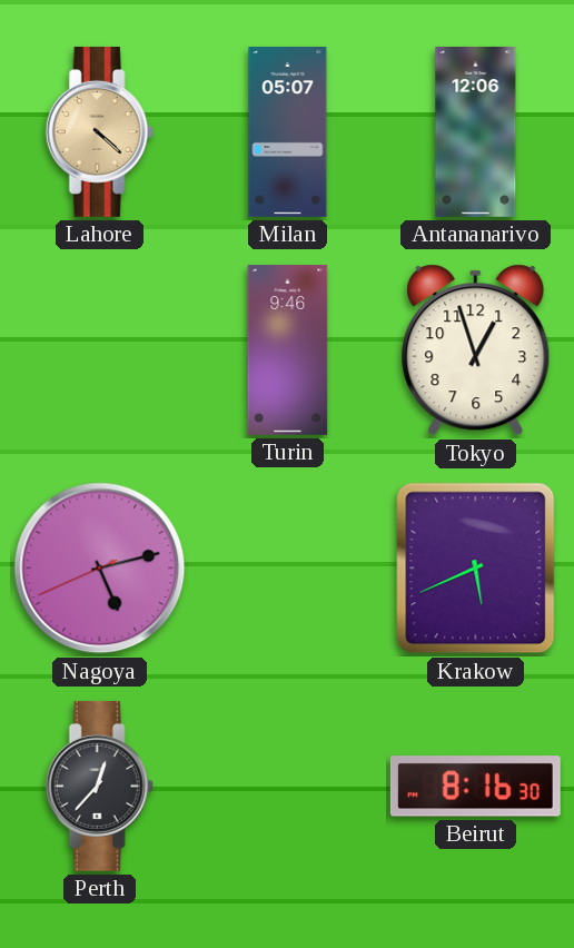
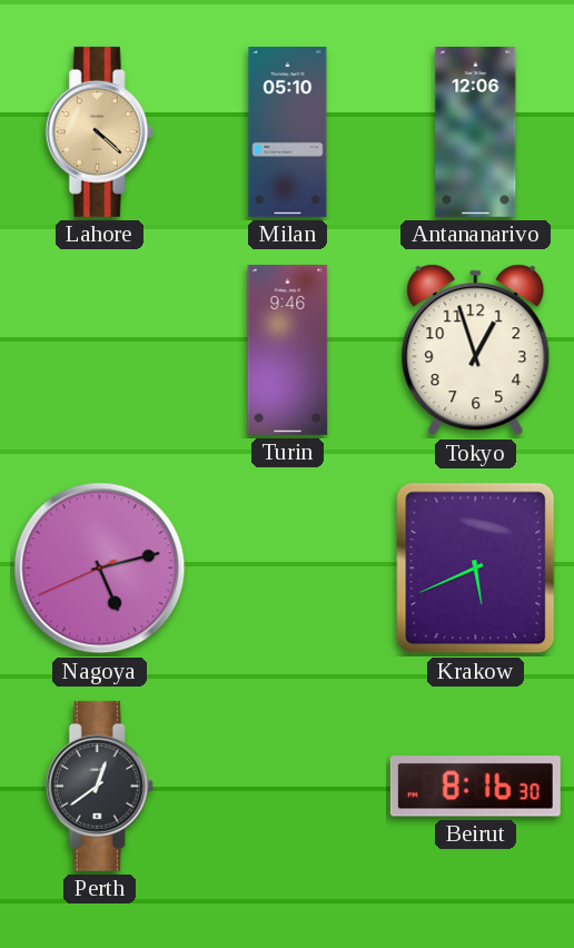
Milan: 05:07 -> 05:10
Perth: 12:37 -> 12:39
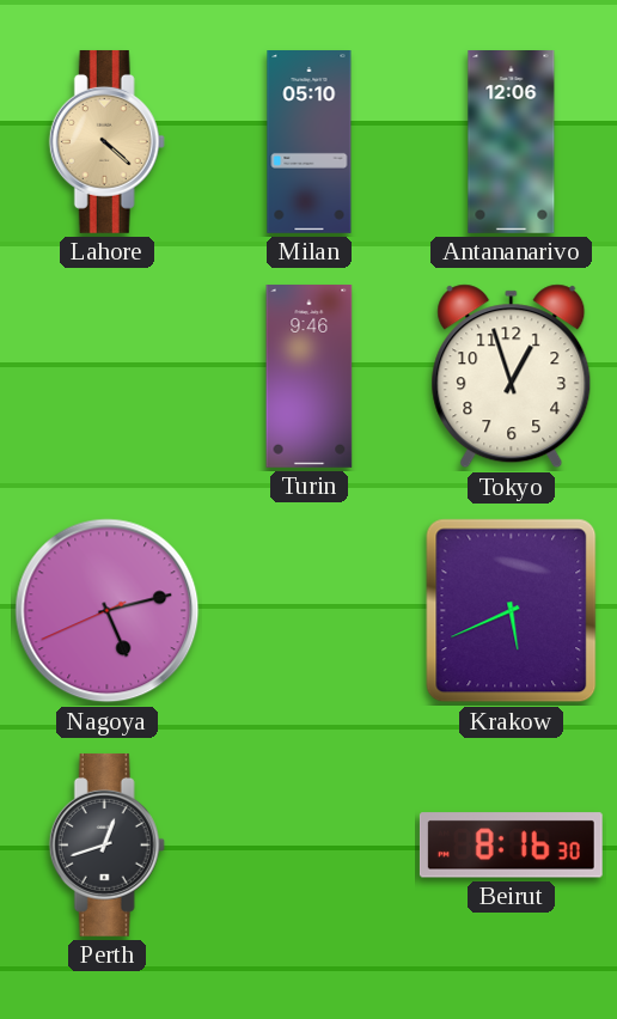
Perth: 12:39 -> 12:42
